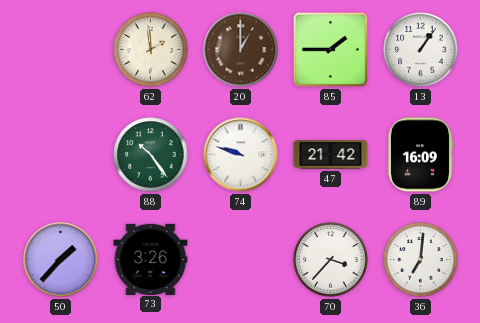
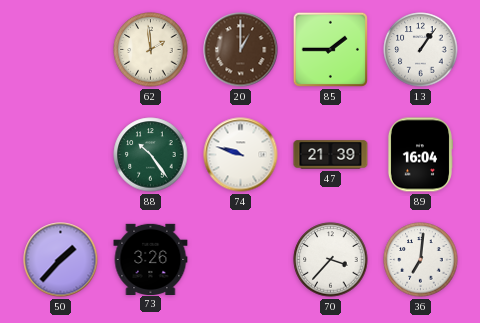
47: 21:42 -> 21:39
89: 16:09 -> 16:04
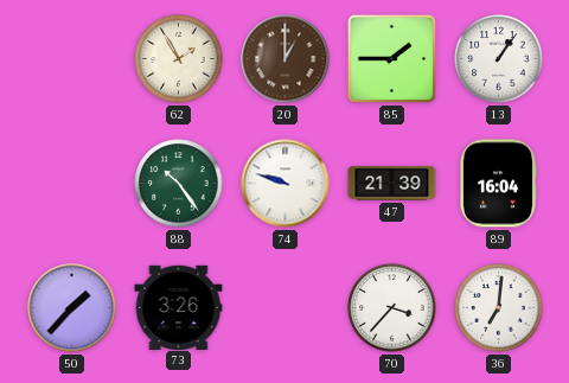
62: 1:59 -> 1:55
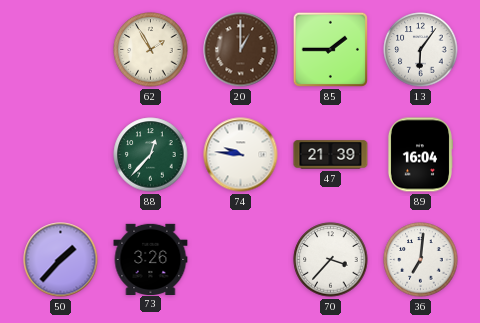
13: 1:06 -> 6:06
88: 10:24 -> 12:37
74: 9:48 -> 9:46
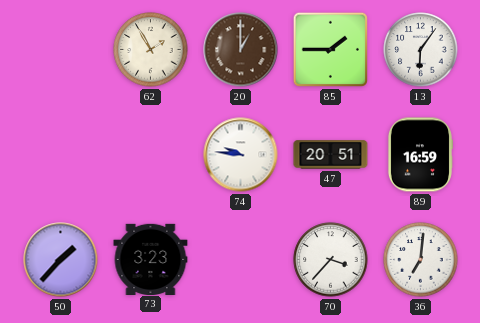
88: 12:37 -> none
47: 21:39 -> 20:51
89: 16:04 -> 16:59
73: 3:26 -> 3:23
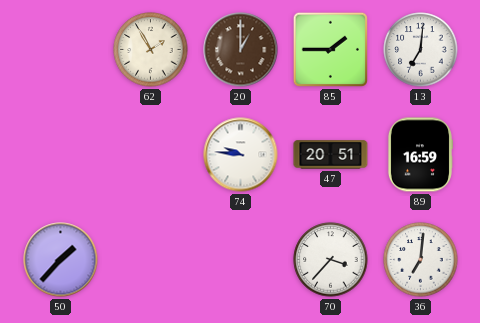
13: 6:06 -> 7:01
73: 3:23 -> none
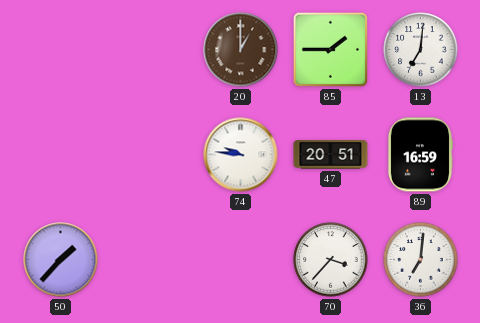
62: 1:55 -> none
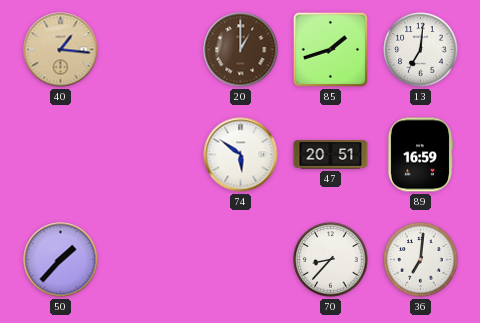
40: none -> 1:16
85: 1:45 -> 1:42
74: 9:46 -> 5:51
70: 3:37 -> 8:37
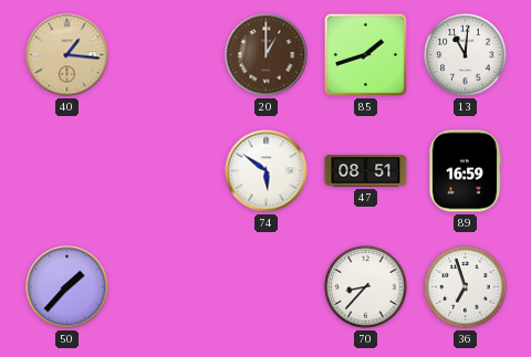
13: 7:01 -> 11:01
47: 20:51 -> 08:51
36: 7:01 -> 6:57
